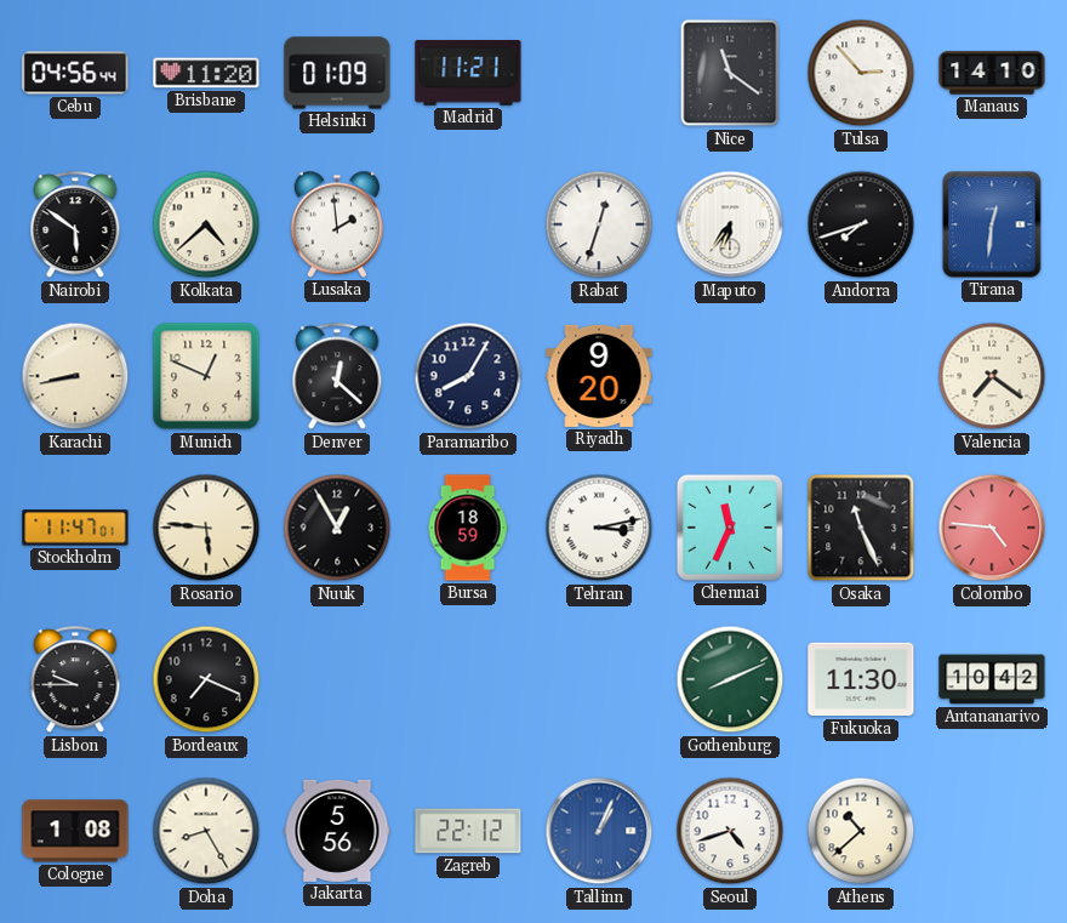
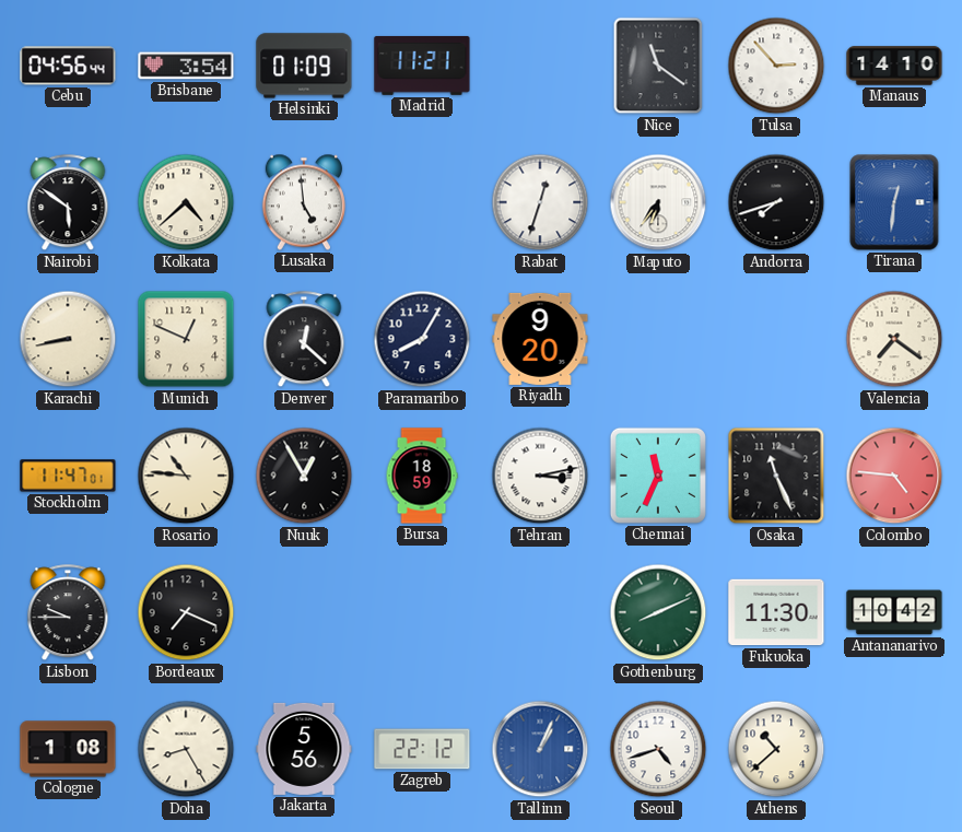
Brisbane: 11:20 -> 3:54
Lusaka: 1:59 -> 4:59
Rosario: 5:46 -> 10:46
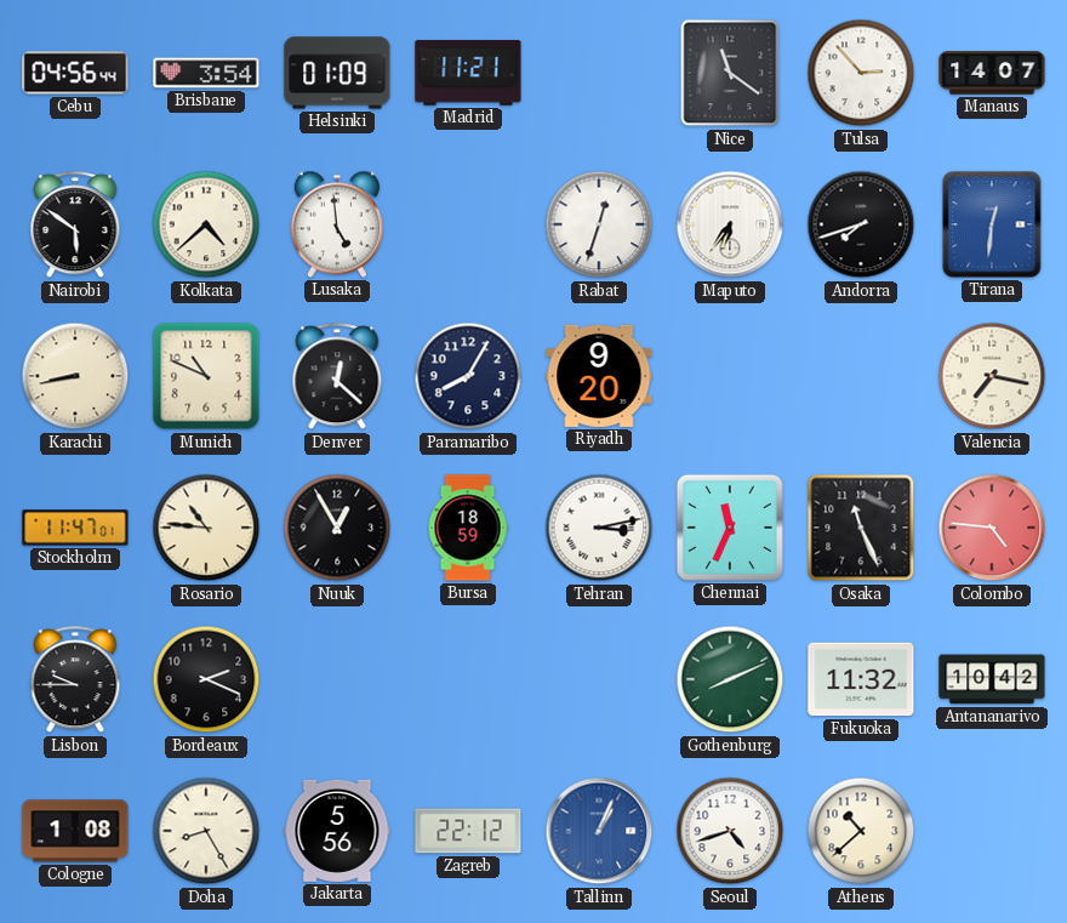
Manaus: 14:10 -> 14:07
Munich: 12:49 -> 10:49
Valencia: 7:21 -> 7:17
Bordeaux: 7:19 -> 2:19
Fukuoka: 11:30 -> 11:32
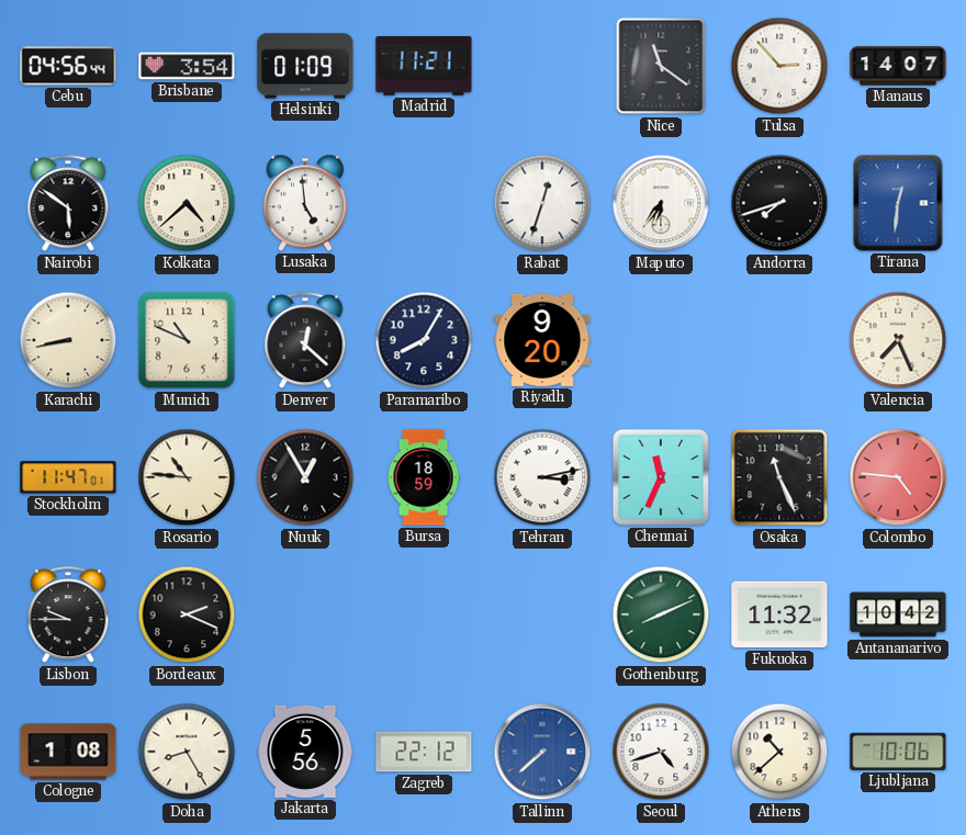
Valencia: 7:17 -> 7:26
Tallinn: 1:04 -> 7:38
Ljubljana: none -> 10:06
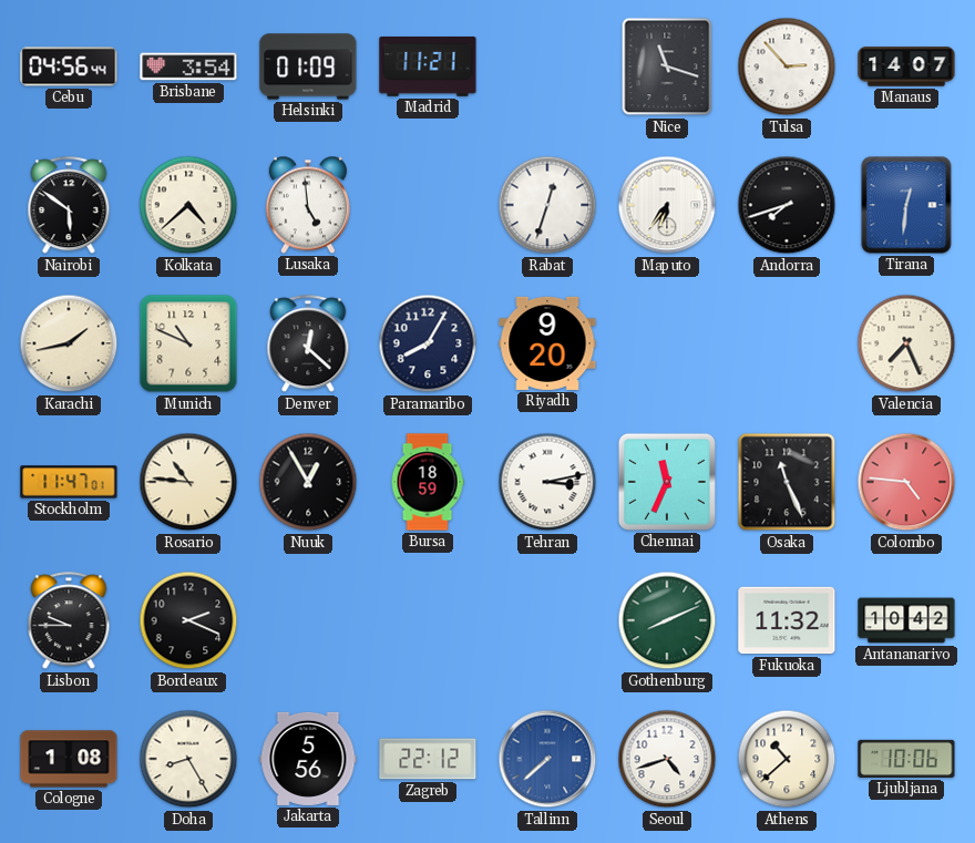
Nice: 11:21 -> 11:18
Karachi: 8:43 -> 1:43
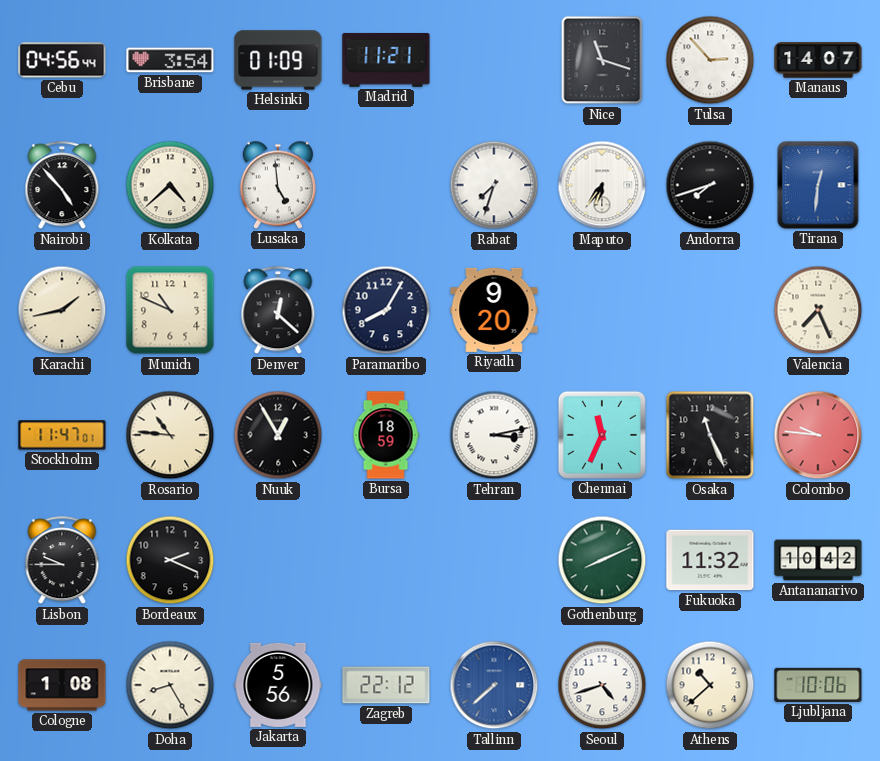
Nairobi: 5:51 -> 4:53
Rabat: 12:33 -> 7:33
Colombo: 4:46 -> 9:46
